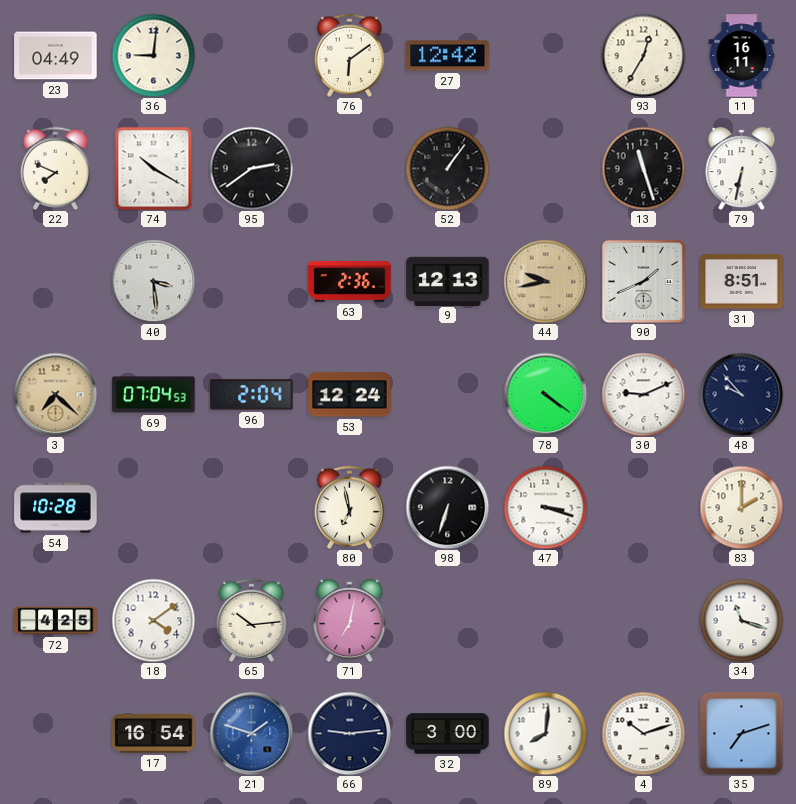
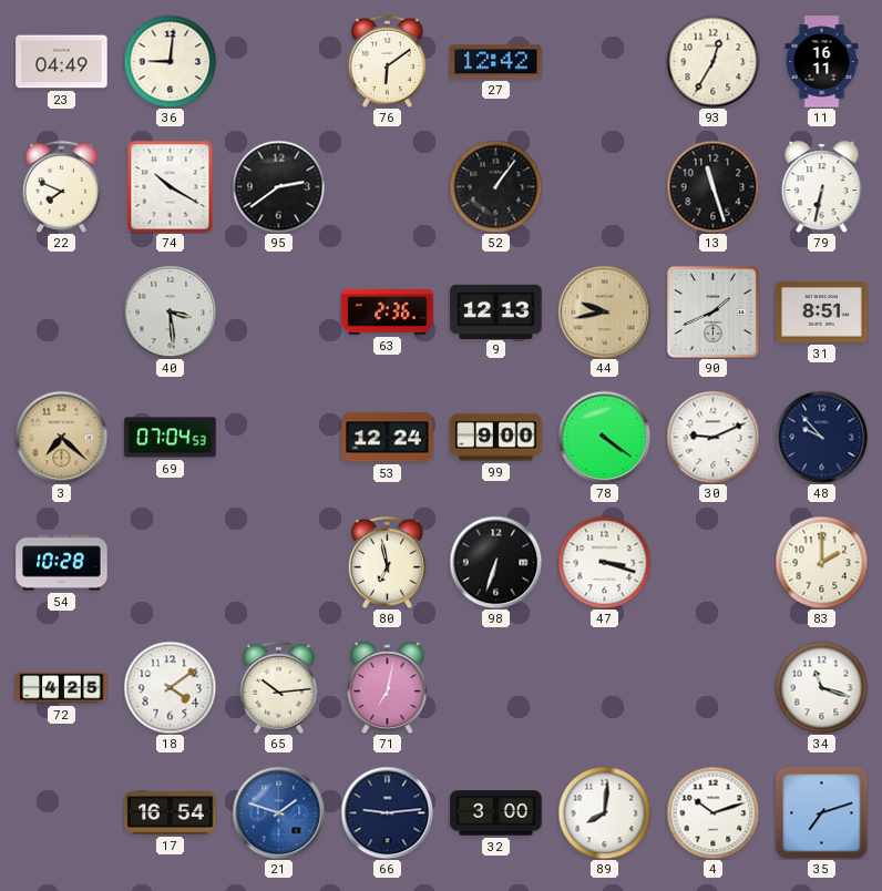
96: 2:04 -> none
99: none -> 9:00
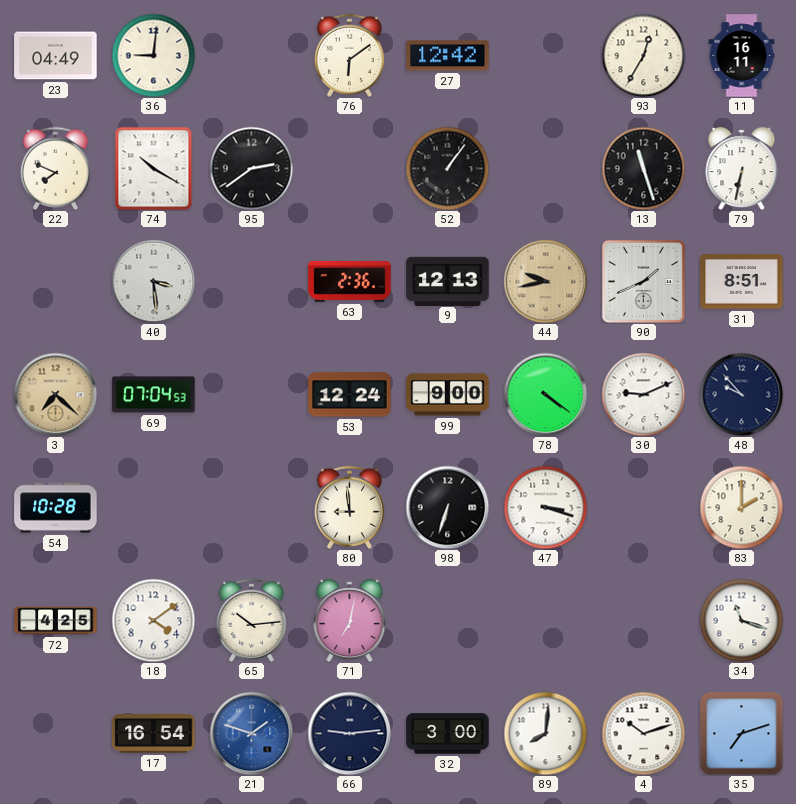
80: 6:58 -> 8:59
